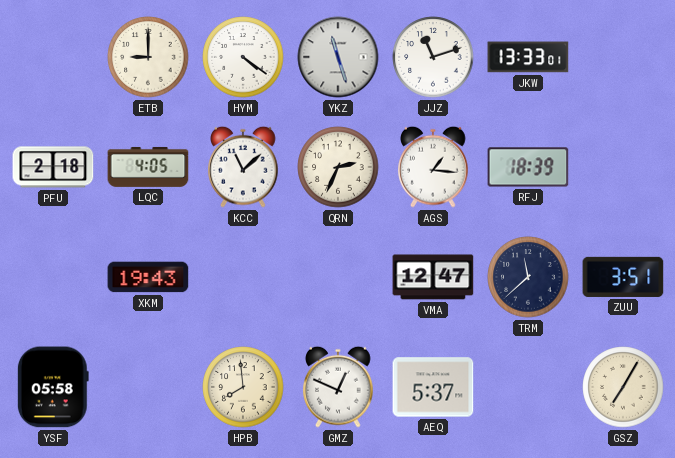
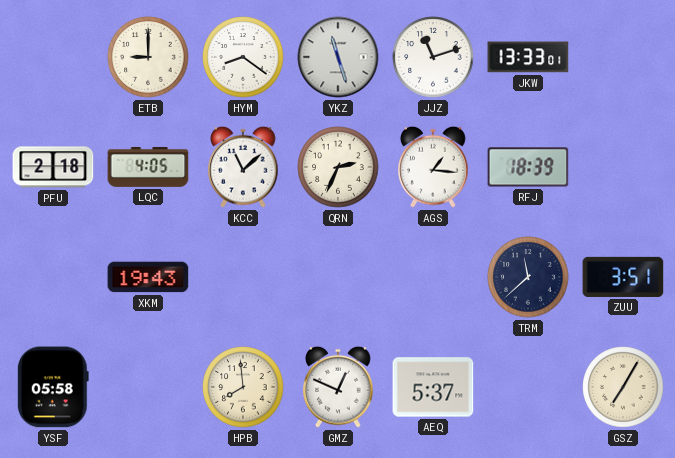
HYM: 4:21 -> 8:21
VMA: 12:47 -> none
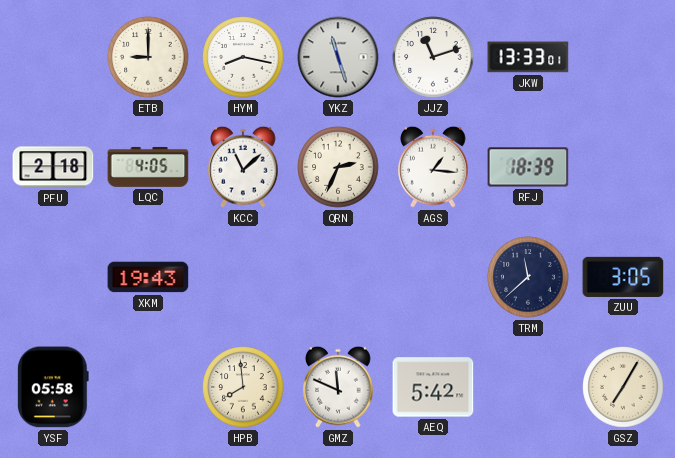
HYM: 8:21 -> 8:17
ZUU: 3:51 -> 3:05
GMZ: 12:49 -> 11:49
AEQ: 5:37 -> 5:42
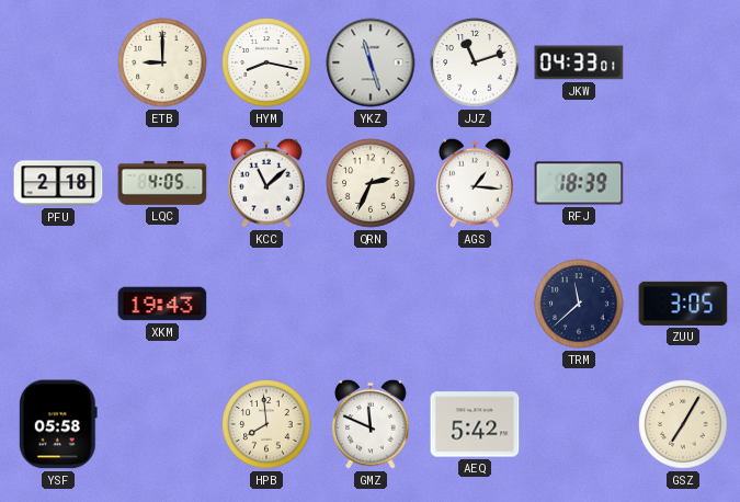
JKW: 13:33 -> 04:33
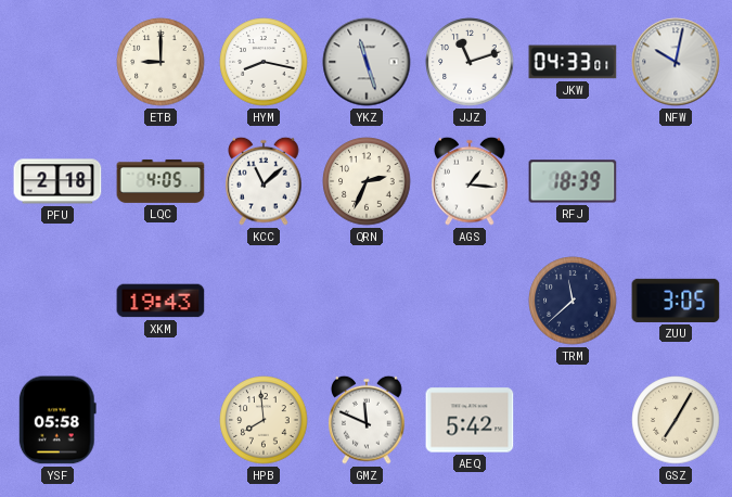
NFW: none -> 10:02
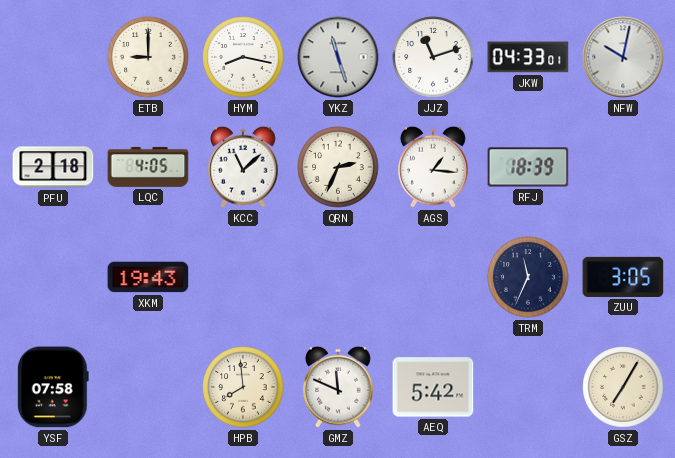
TRM: 11:38 -> 11:34
YSF: 05:58 -> 07:58
